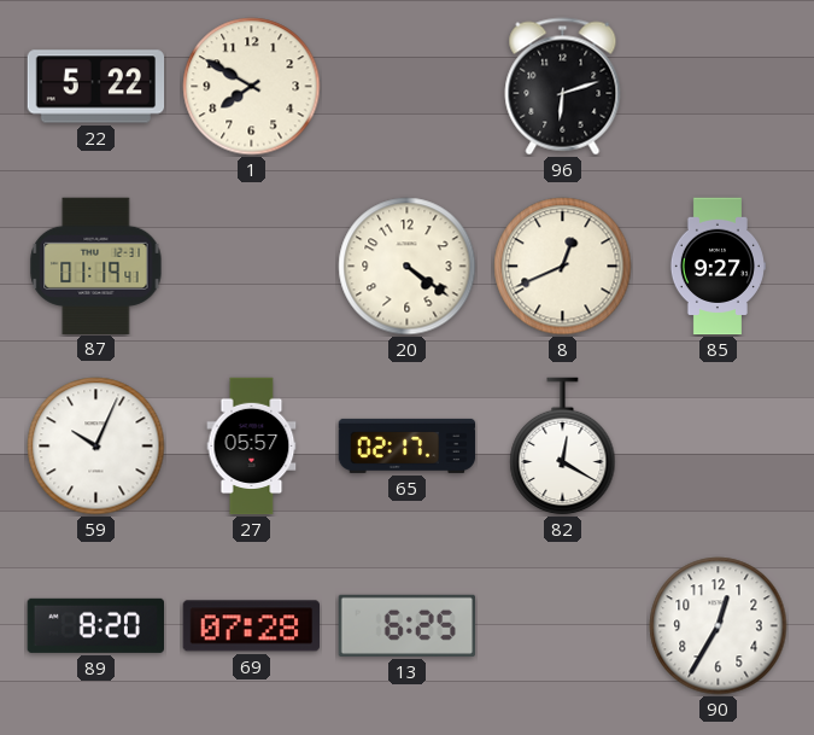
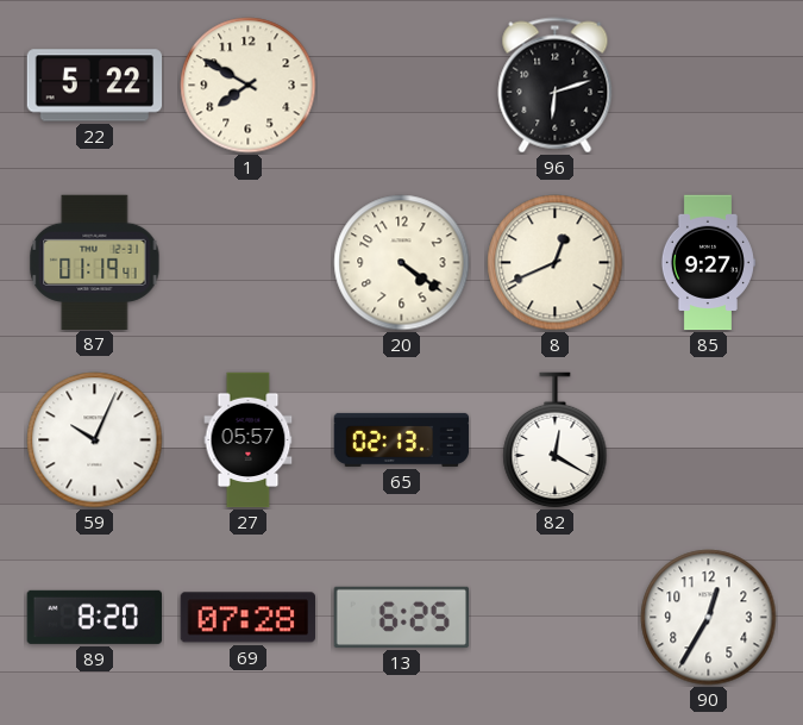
65: 02:17 -> 02:13
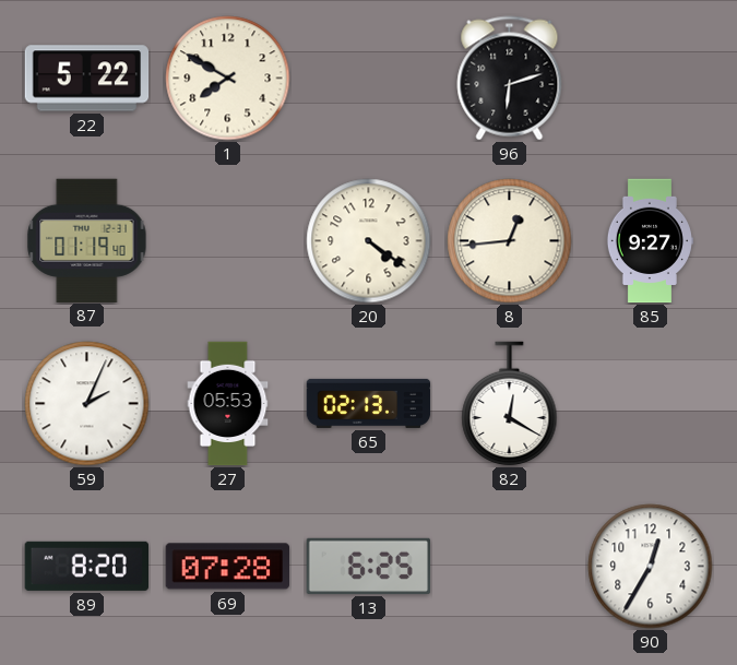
87: 01:19:41 -> 01:19:40
8: 12:41 -> 12:44
59: 10:04 -> 2:04
27: 05:57 -> 05:53
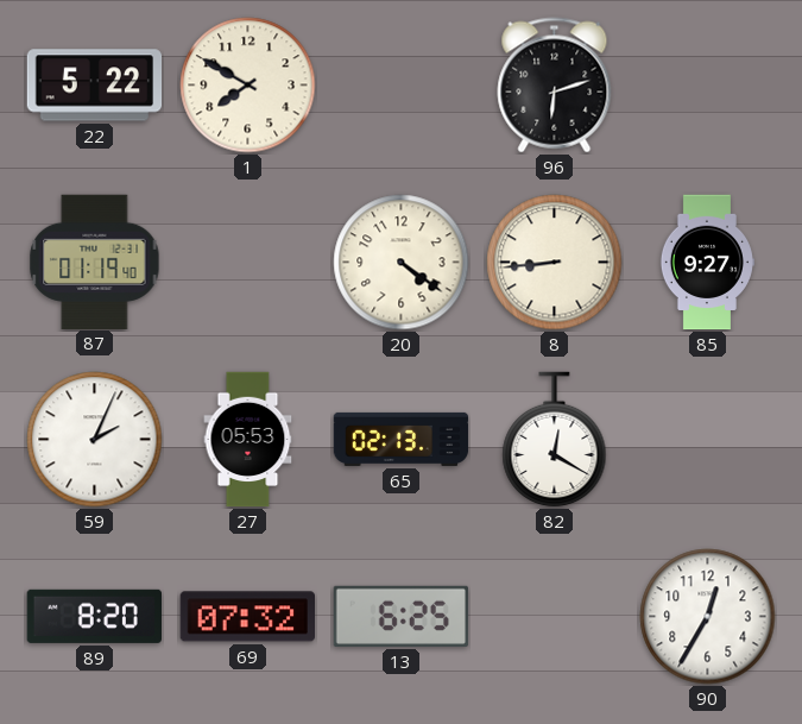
8: 12:44 -> 8:44
69: 07:28 -> 07:32
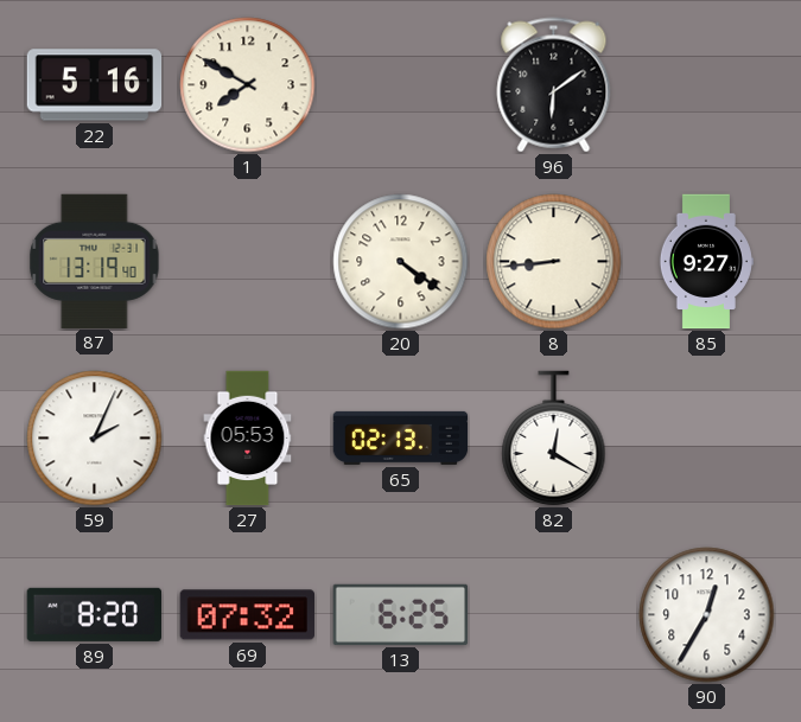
22: 5:22 -> 5:16
96: 6:12 -> 6:09
87: 01:19 -> 13:19
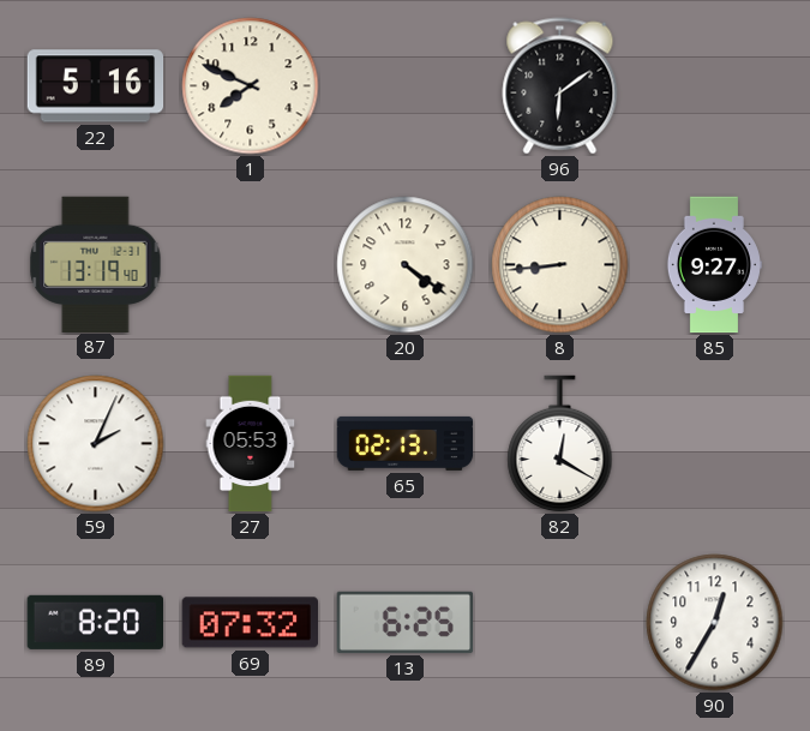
1: 7:50 -> 7:49
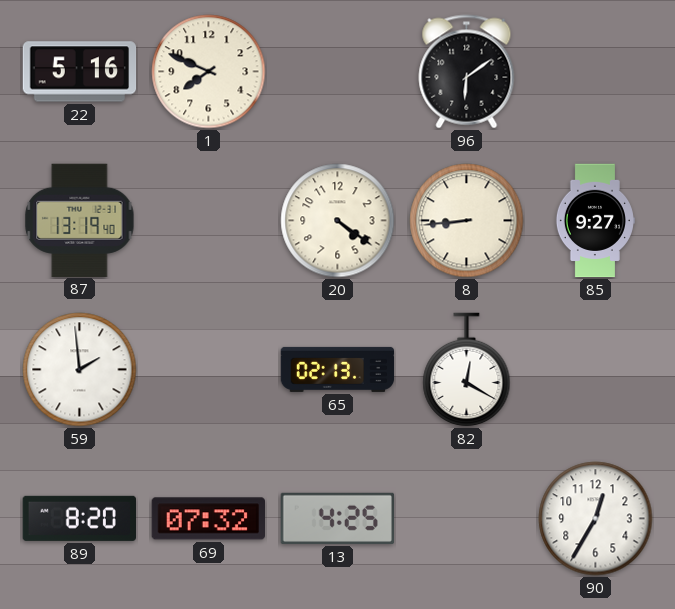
59: 2:04 -> 1:59
27: 05:53 -> none
13: 6:25 -> 4:25
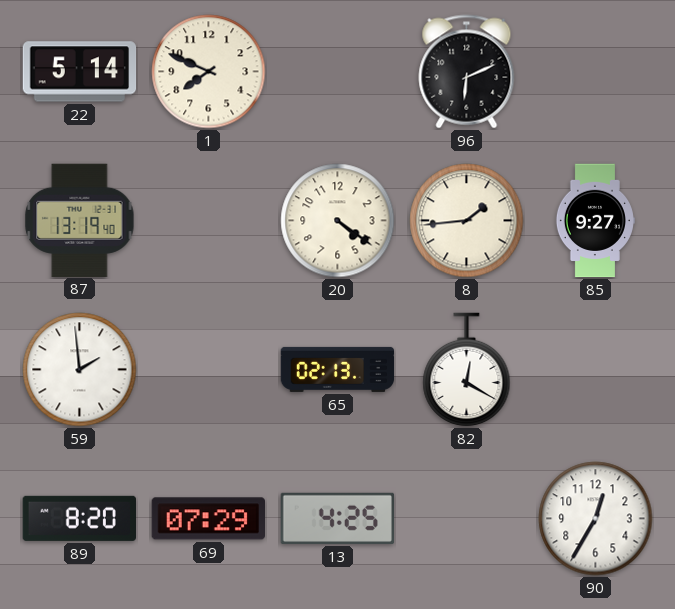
22: 5:16 -> 5:14
96: 6:09 -> 6:11
8: 8:44 -> 1:44
69: 07:32 -> 07:29
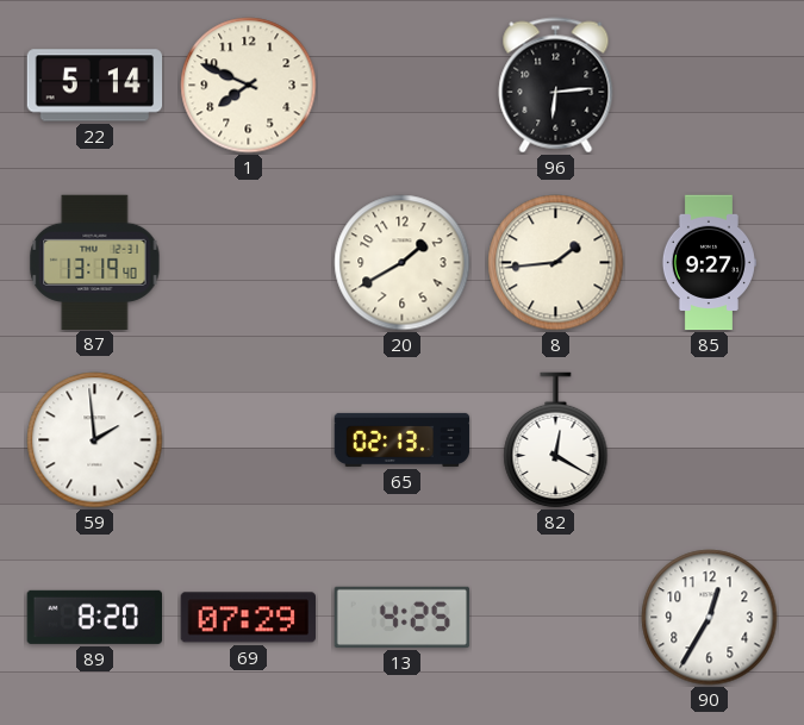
96: 6:11 -> 6:14
20: 4:21 -> 1:40
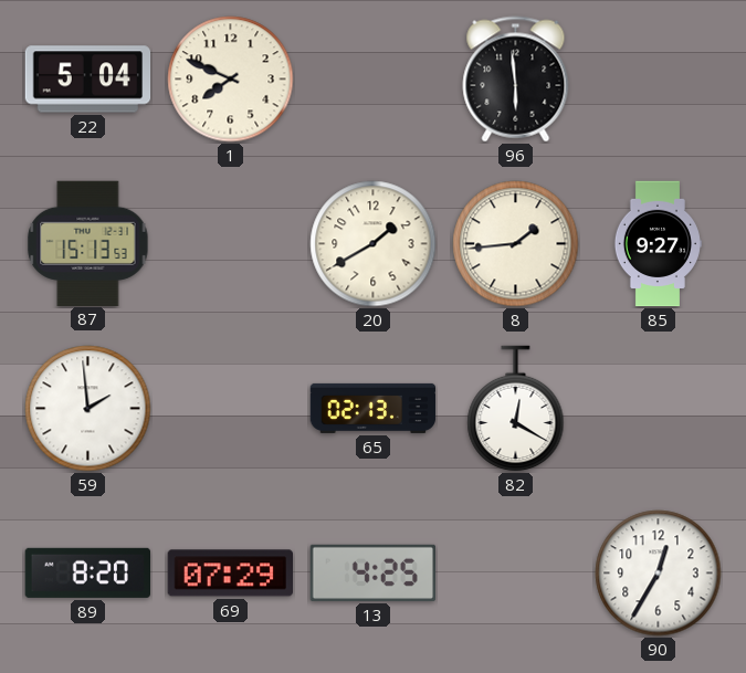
22: 5:14 -> 5:04
96: 6:14 -> 5:59
87: 13:19 -> 15:13
